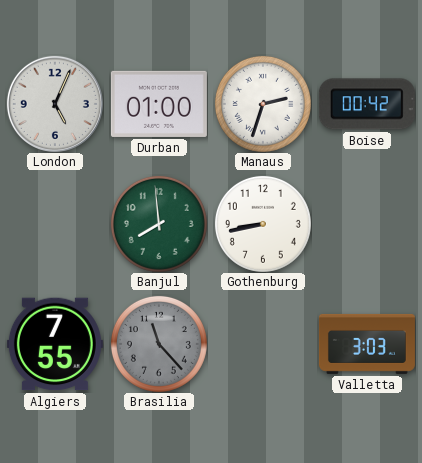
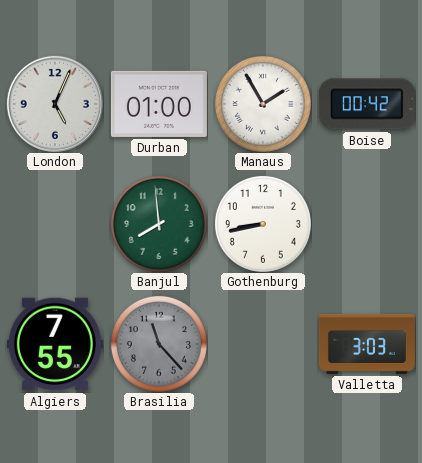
Manaus: 2:33 -> 1:55
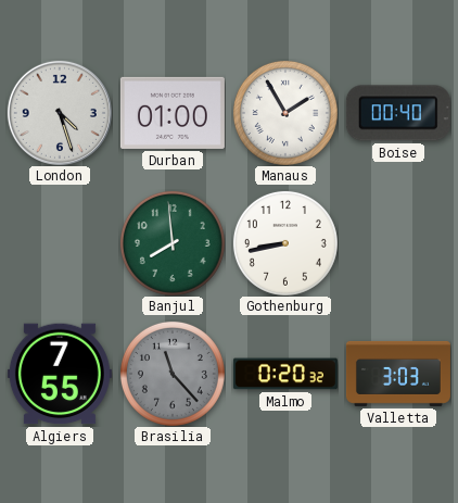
London: 5:04 -> 4:27
Boise: 00:42 -> 00:40
Malmo: none -> 0:20
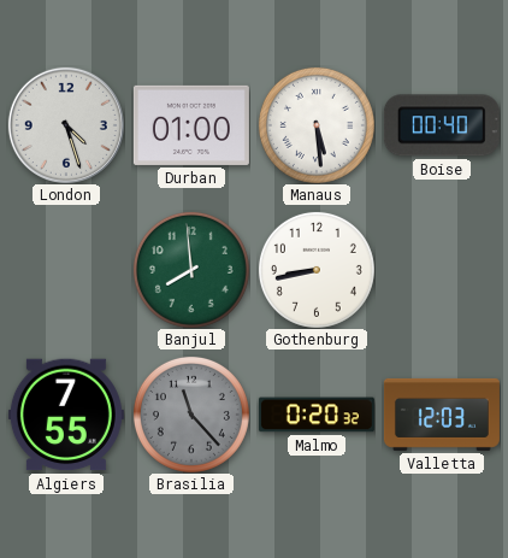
Manaus: 1:55 -> 5:29
Valletta: 3:03 -> 12:03
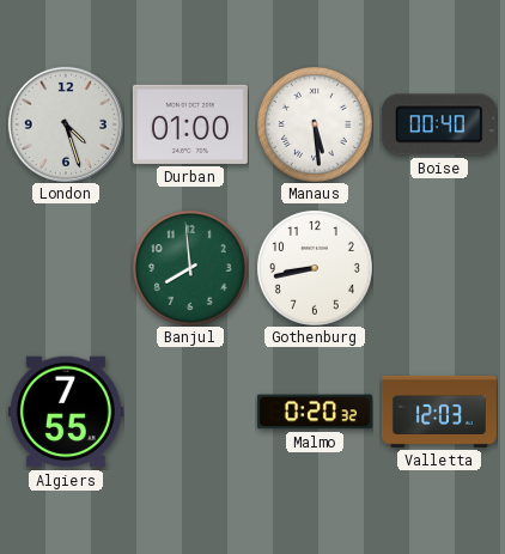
Brasilia: 11:23 -> none
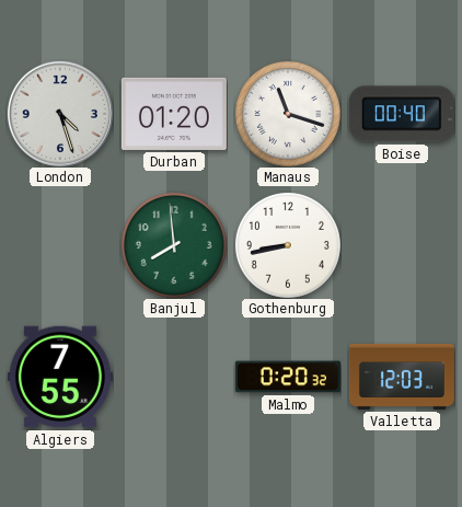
Durban: 01:00 -> 01:20
Manaus: 5:29 -> 11:18
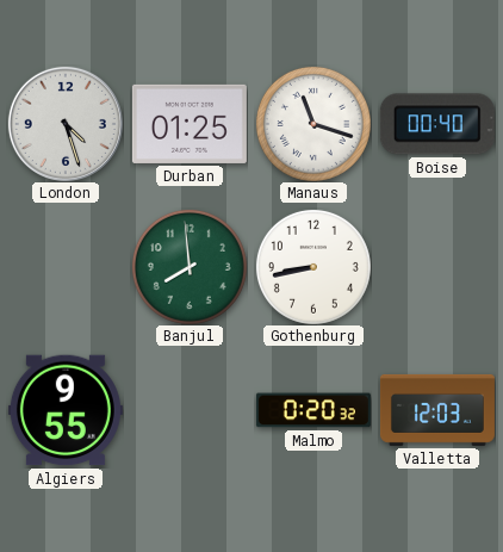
Durban: 01:20 -> 01:25
Algiers: 7:55 -> 9:55
